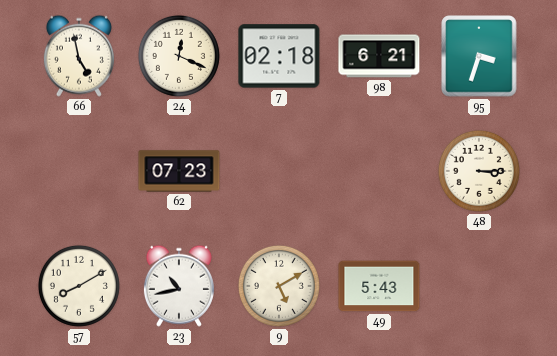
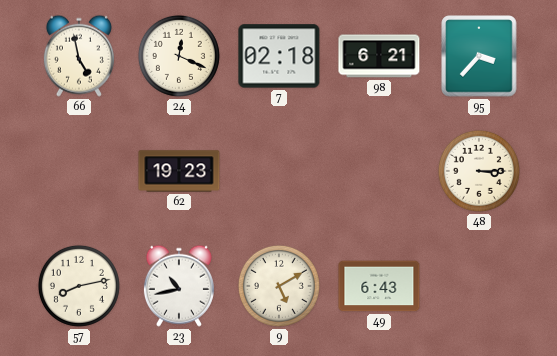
95: 3:33 -> 3:37
62: 07:23 -> 19:23
57: 8:10 -> 8:13
49: 5:43 -> 6:43
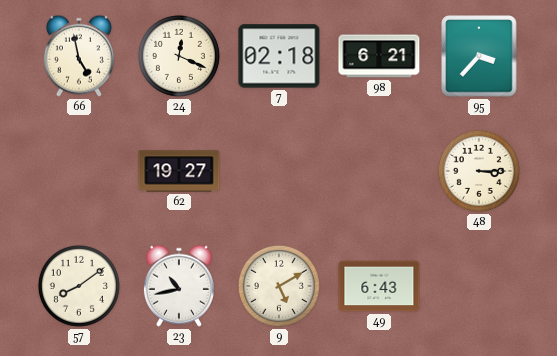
62: 19:23 -> 19:27
57: 8:13 -> 8:09
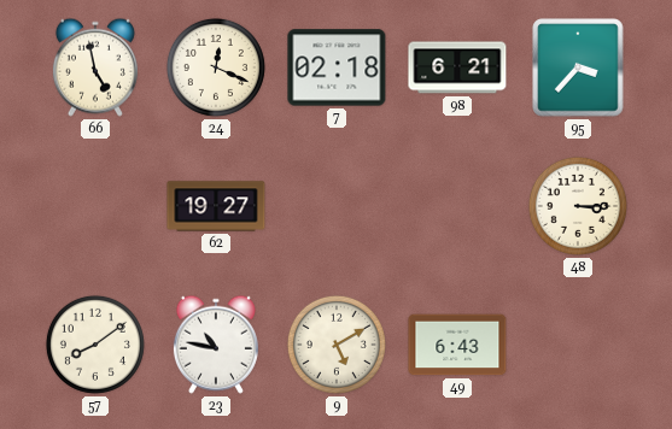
23: 10:43 -> 10:47
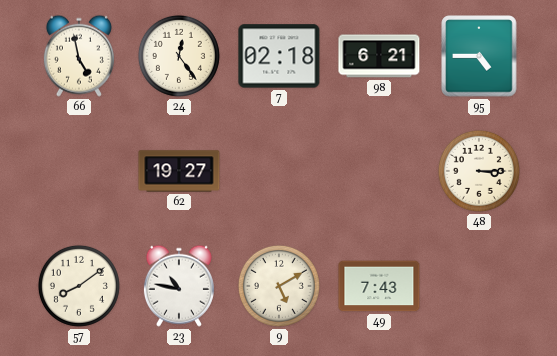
24: 12:19 -> 12:24
95: 3:37 -> 4:45
49: 6:43 -> 7:43
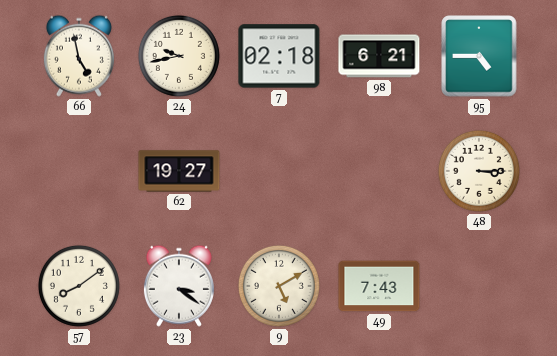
24: 12:24 -> 9:43
23: 10:47 -> 3:21
